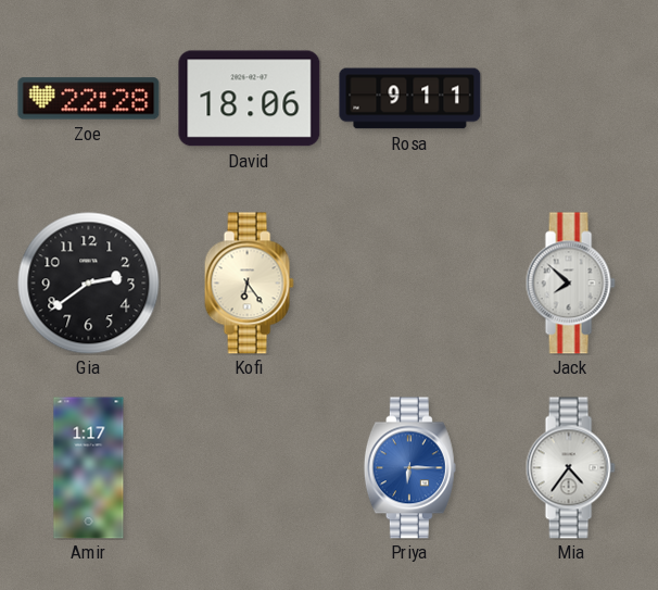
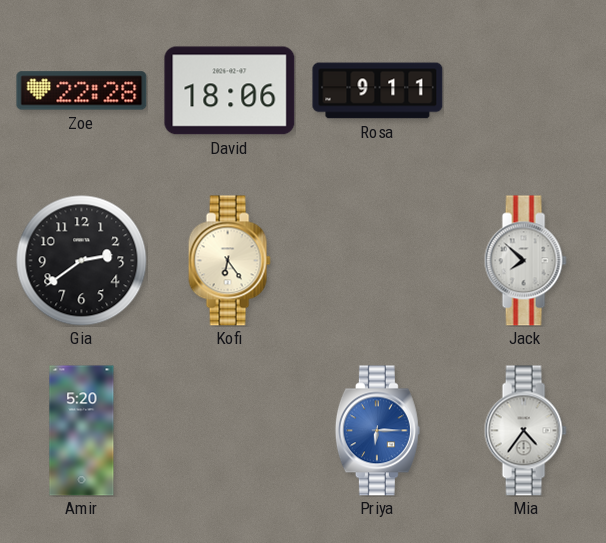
Amir: 1:17 -> 5:20
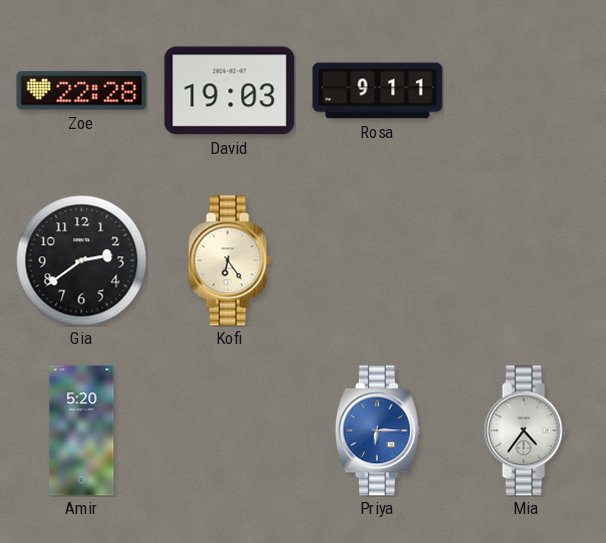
David: 18:06 -> 19:03
Jack: 7:52 -> none
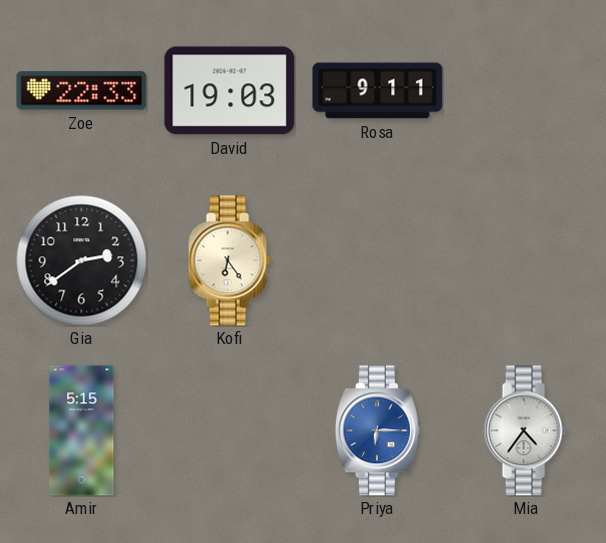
Zoe: 22:28 -> 22:33
Amir: 5:20 -> 5:15
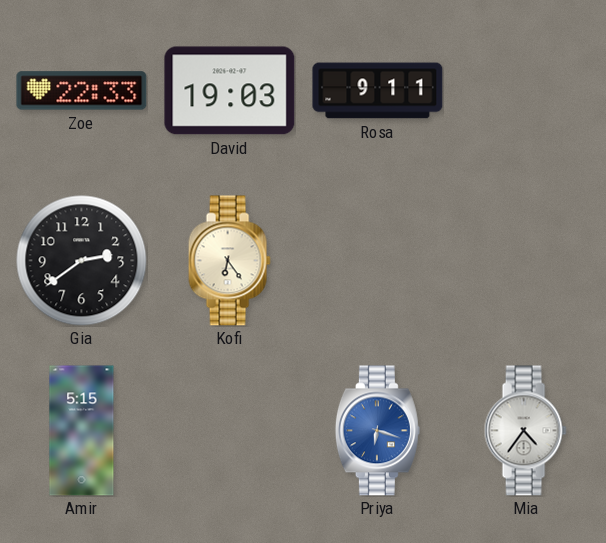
Priya: 6:15 -> 6:18
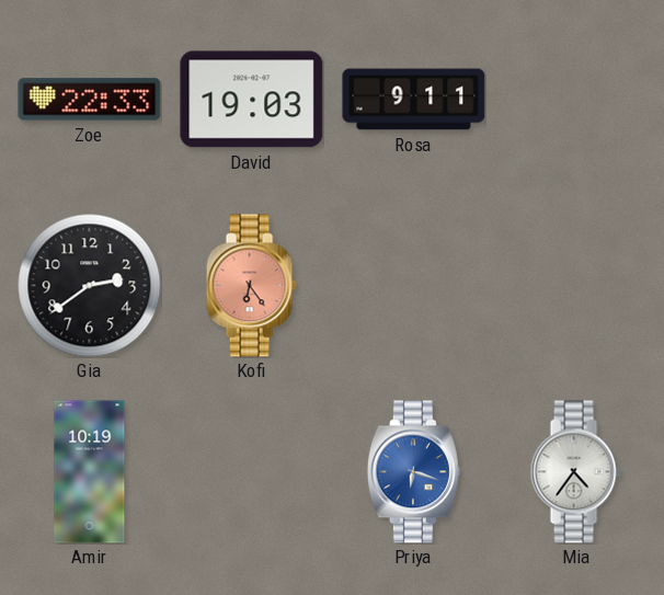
Kofi dial: cream -> salmon
Amir: 5:15 -> 10:19
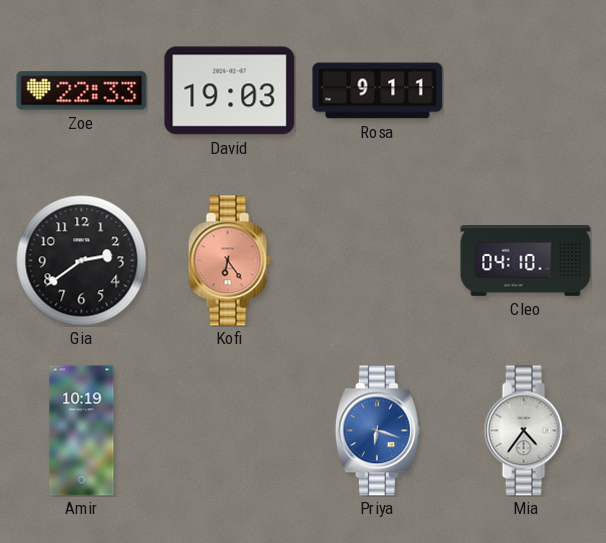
Cleo: none -> 04:10
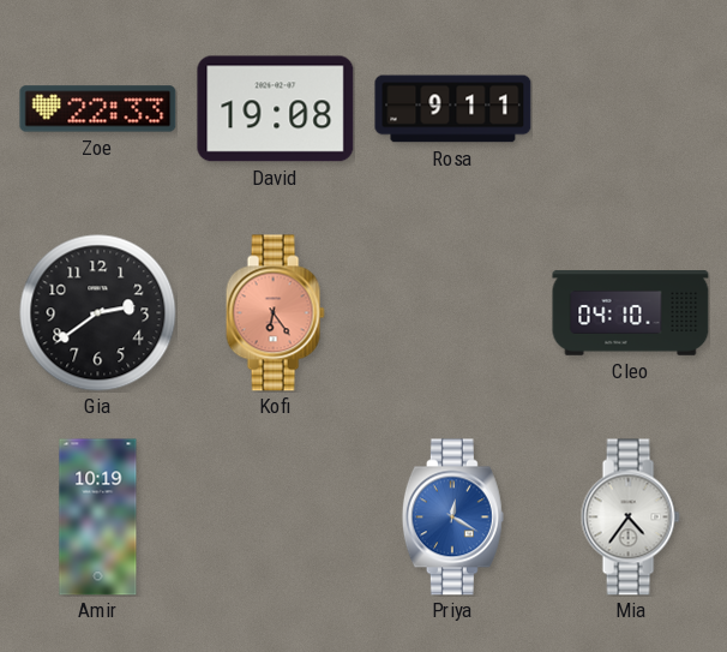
David: 19:03 -> 19:08
Priya: 6:18 -> 12:20
